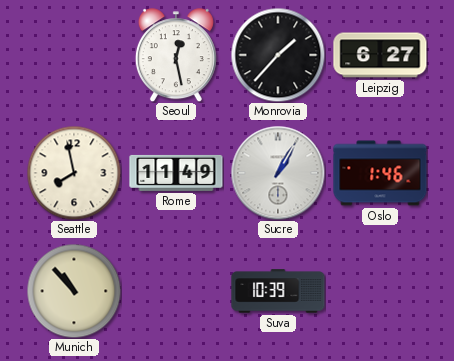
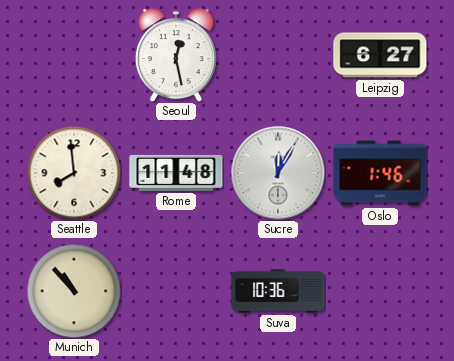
Monrovia: 1:37 -> none
Seattle: 7:58 -> 7:59
Rome: 11:49 -> 11:48
Sucre: 1:05 -> 12:05
Suva: 10:39 -> 10:36
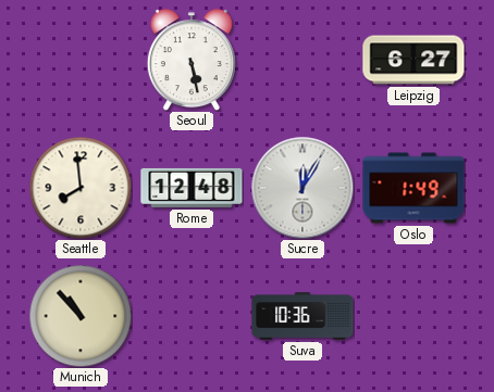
Seoul: 12:28 -> 5:28
Rome: 11:48 -> 12:48
Oslo: 1:46 -> 1:49
